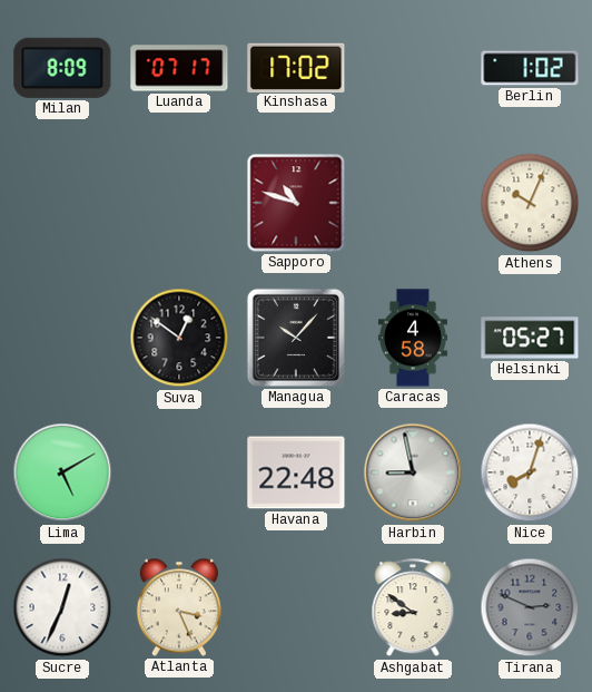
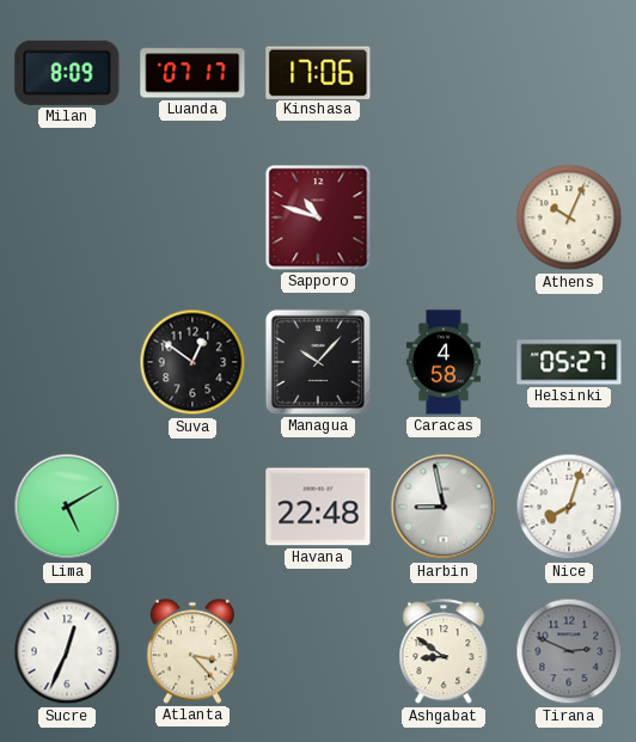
Kinshasa: 17:02 -> 17:06
Berlin: 1:02 -> none
Atlanta: 3:26 -> 3:23
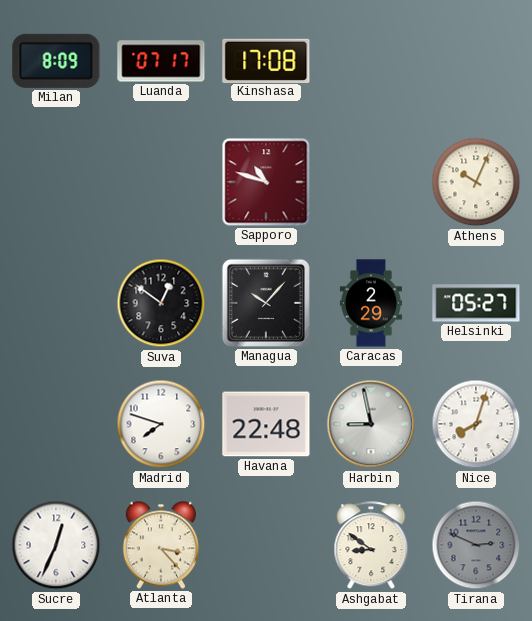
Kinshasa: 17:06 -> 17:08
Caracas: 4:58 -> 2:29
Lima: 5:10 -> none
Madrid: none -> 7:48
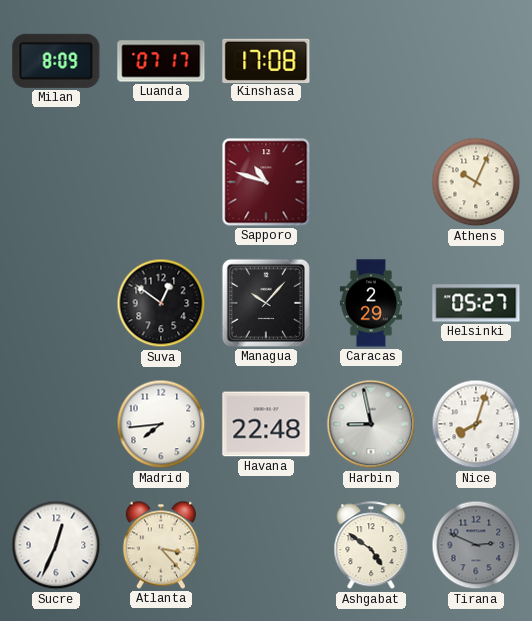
Madrid: 7:48 -> 7:44
Ashgabat: 8:51 -> 4:51
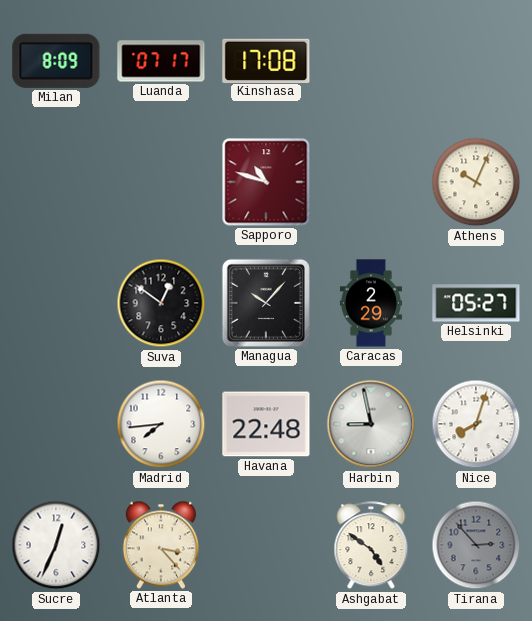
Tirana: 2:49 -> 2:53
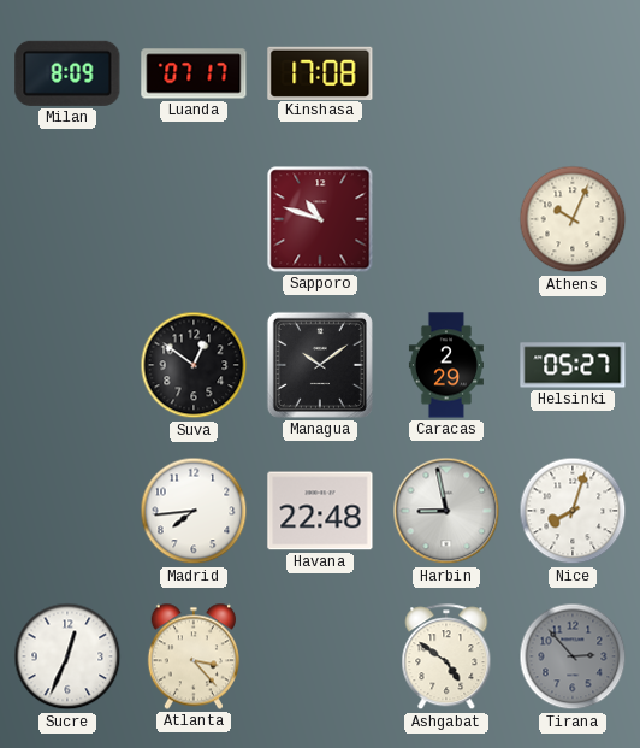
Managua: 10:07 -> 10:09
